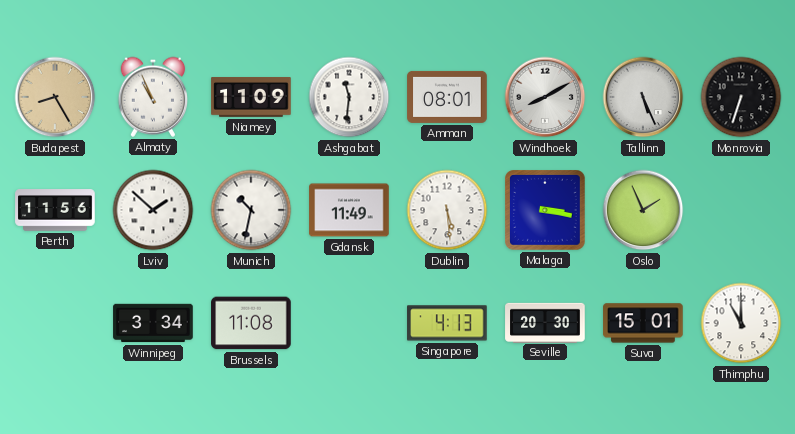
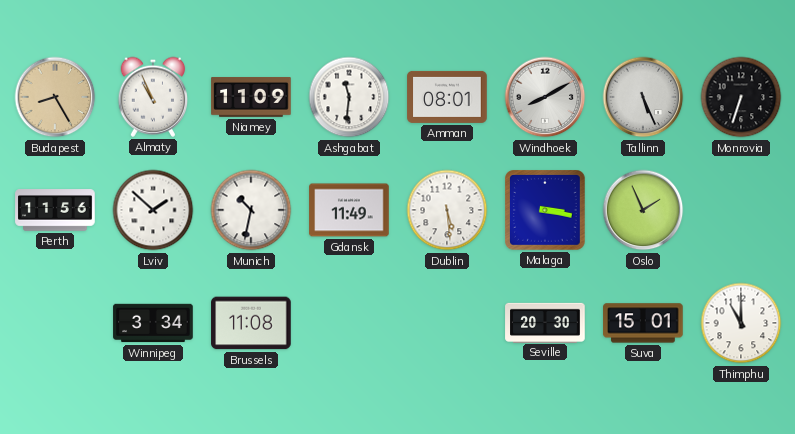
Singapore: 4:13 -> none
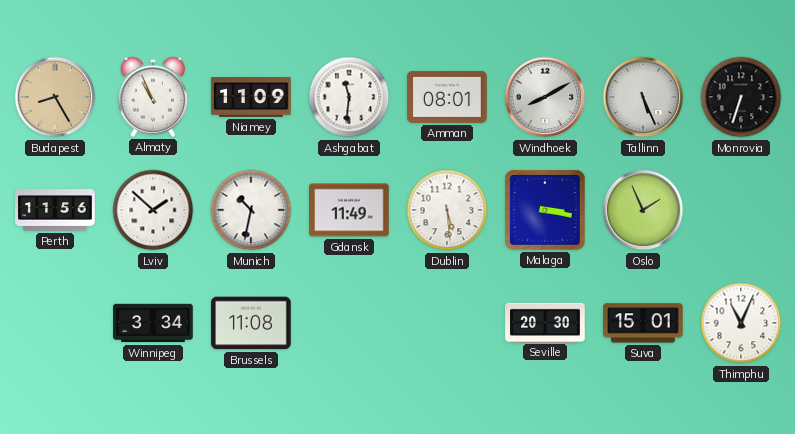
Thimphu: 11:00 -> 11:04
